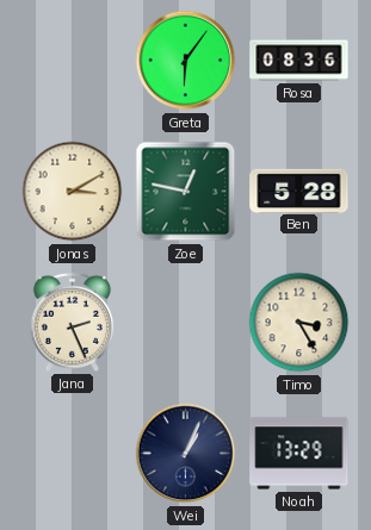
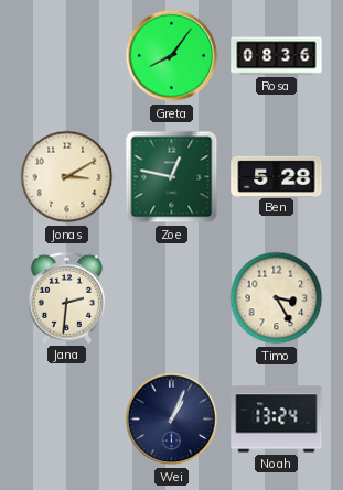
Greta: 6:06 -> 8:06
Jana: 2:26 -> 2:31
Noah: 13:29 -> 13:24
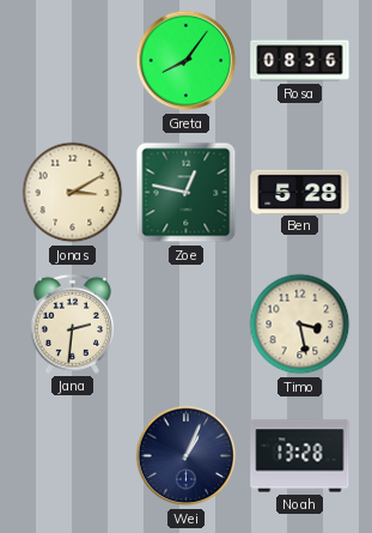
Timo: 3:25 -> 3:28
Noah: 13:24 -> 13:28
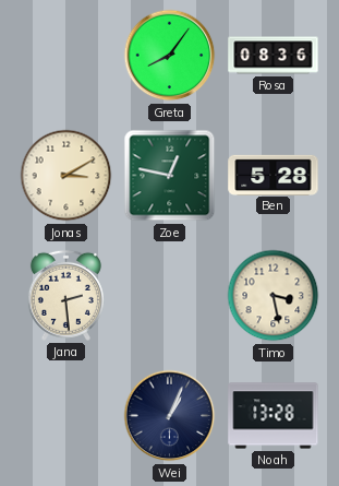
Jana: 2:31 -> 2:29
